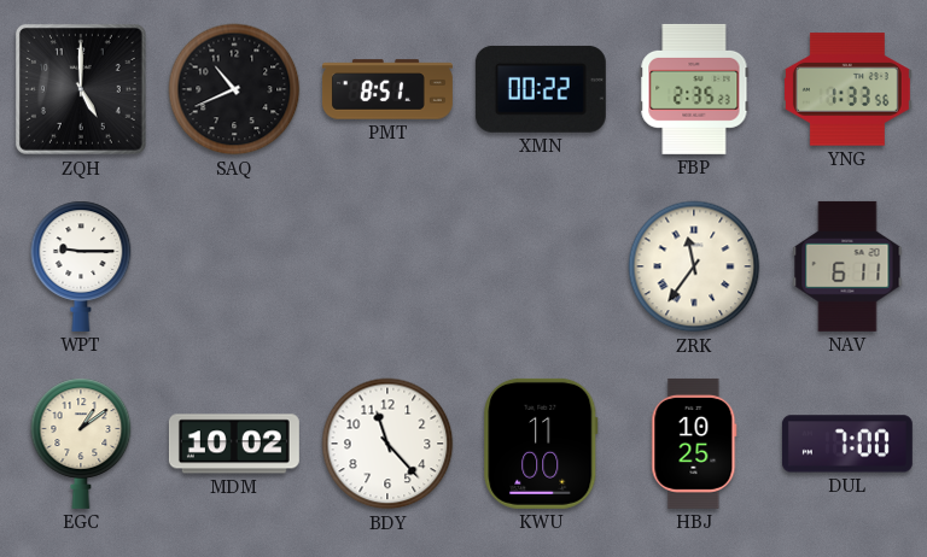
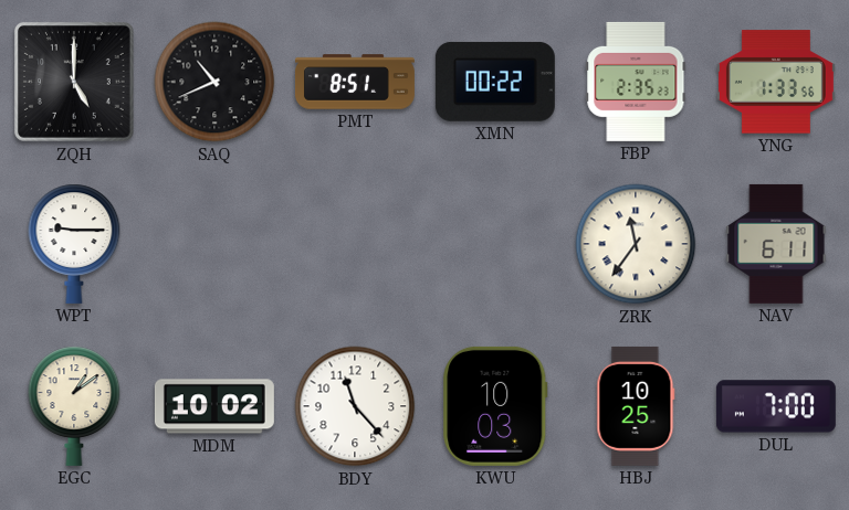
KWU: 11:00 -> 10:03
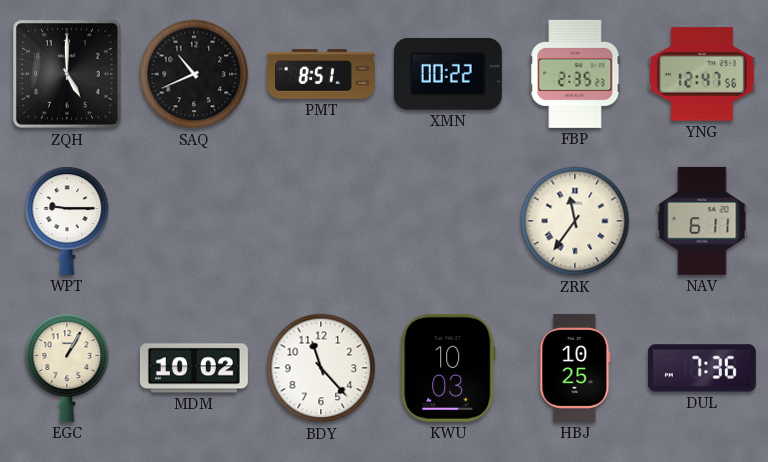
YNG: 1:33 -> 12:47
EGC: 1:09 -> 1:05
DUL: 7:00 -> 7:36
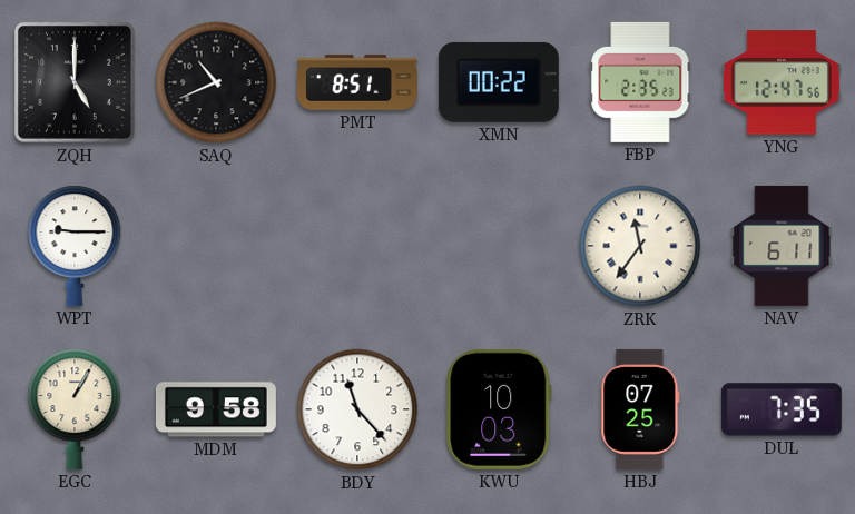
MDM: 10:02 -> 9:58
HBJ: 10:25 -> 07:25
DUL: 7:36 -> 7:35
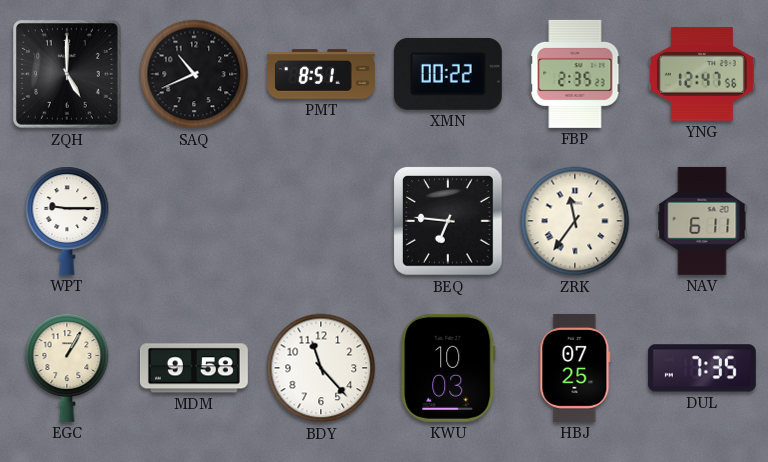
BEQ: none -> 6:46
